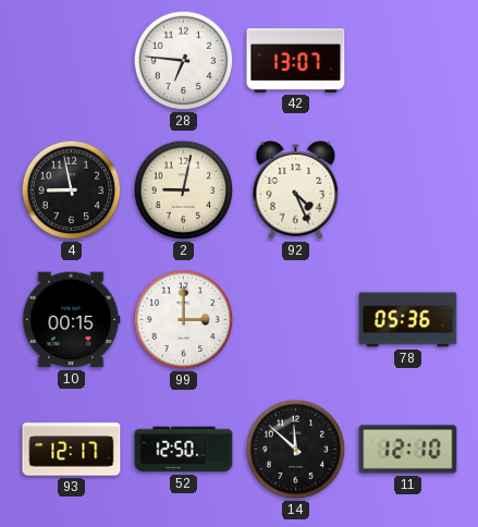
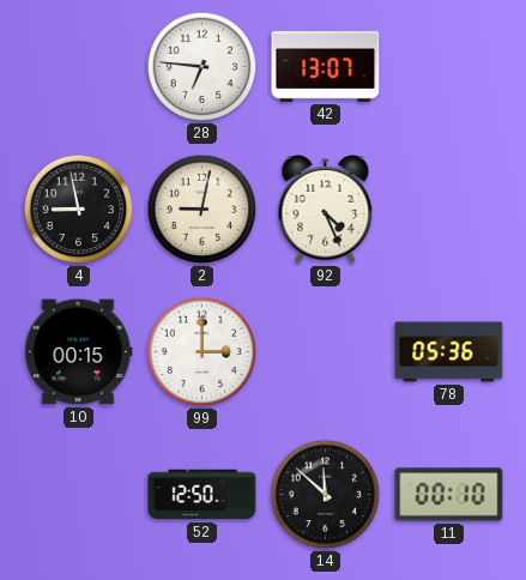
93: 12:17 -> none
11: 12:10 -> 00:10
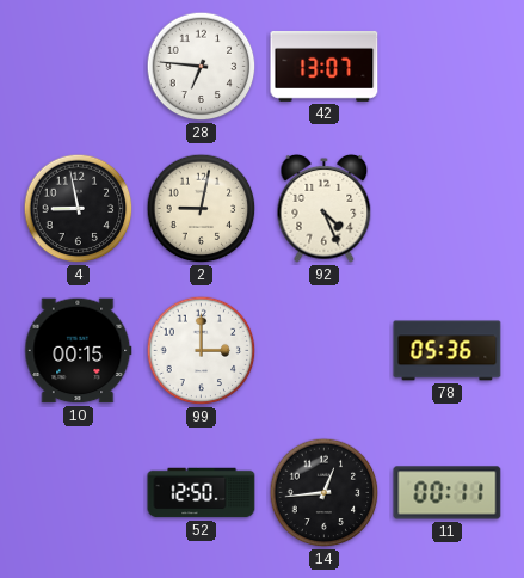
14: 11:52 -> 12:44
11: 00:10 -> 00:11
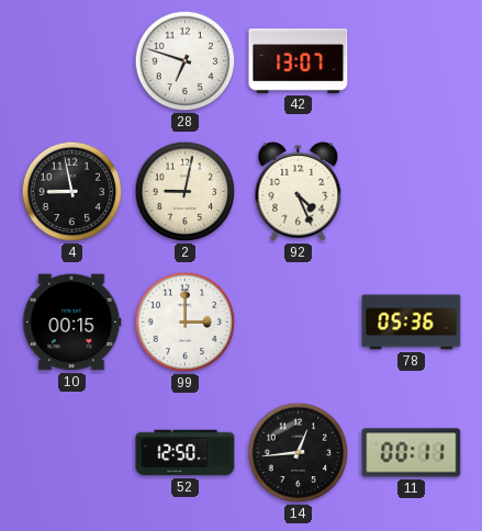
28: 6:46 -> 6:48
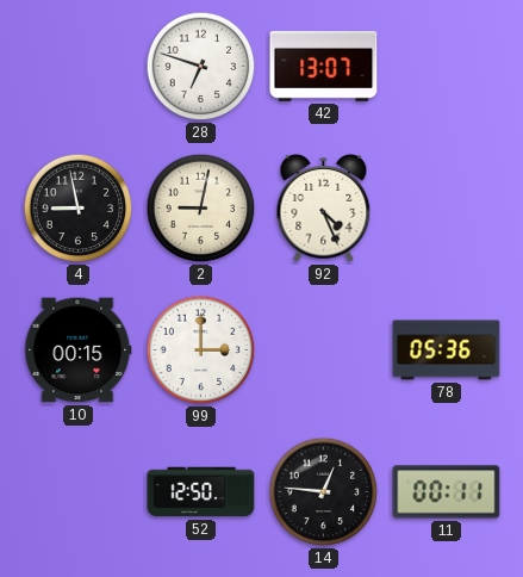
14: 12:44 -> 12:46
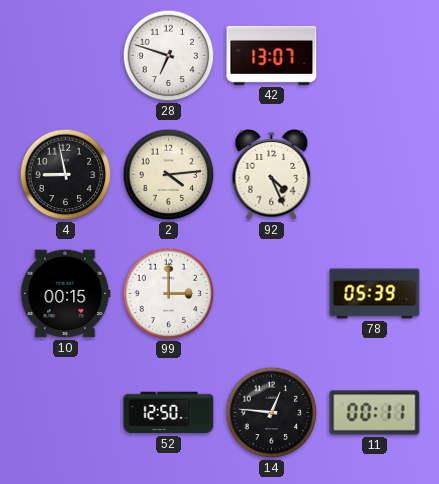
2: 9:02 -> 4:14
78: 05:36 -> 05:39
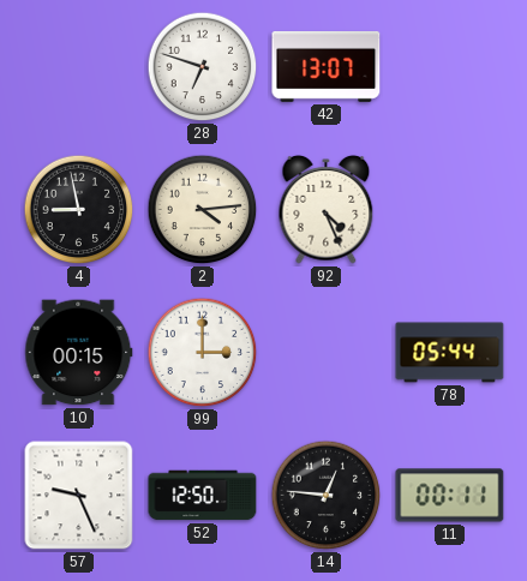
78: 05:39 -> 05:44
57: none -> 9:26
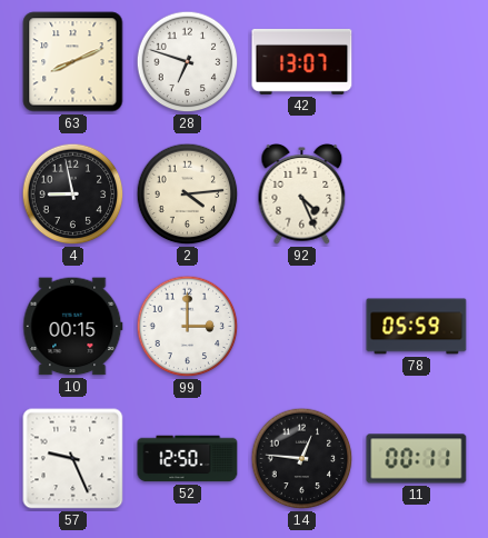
63: none -> 8:11
78: 05:44 -> 05:59
